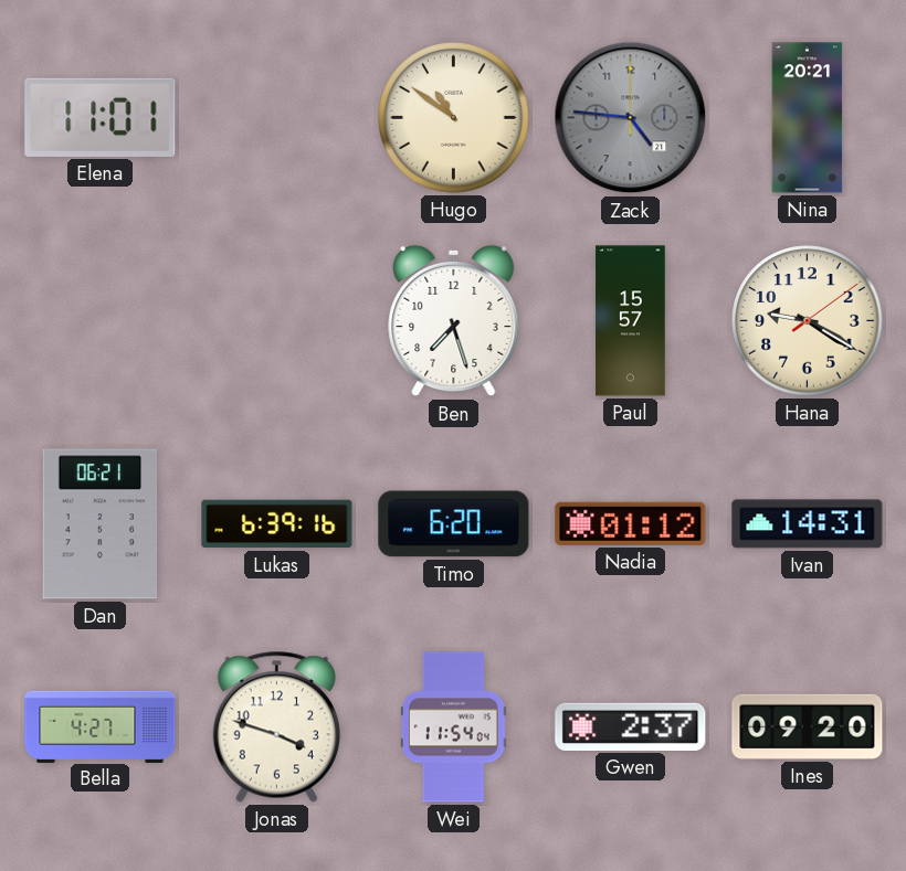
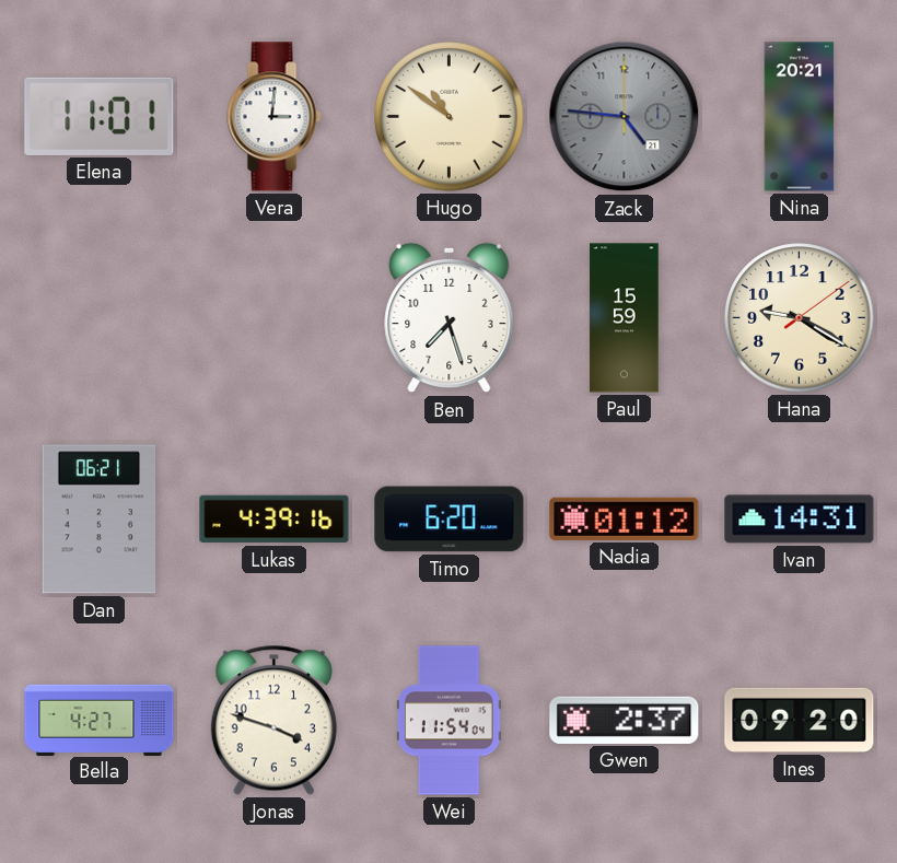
Vera: none -> 3:01
Paul: 15:57 -> 15:59
Lukas: 6:39 -> 4:39
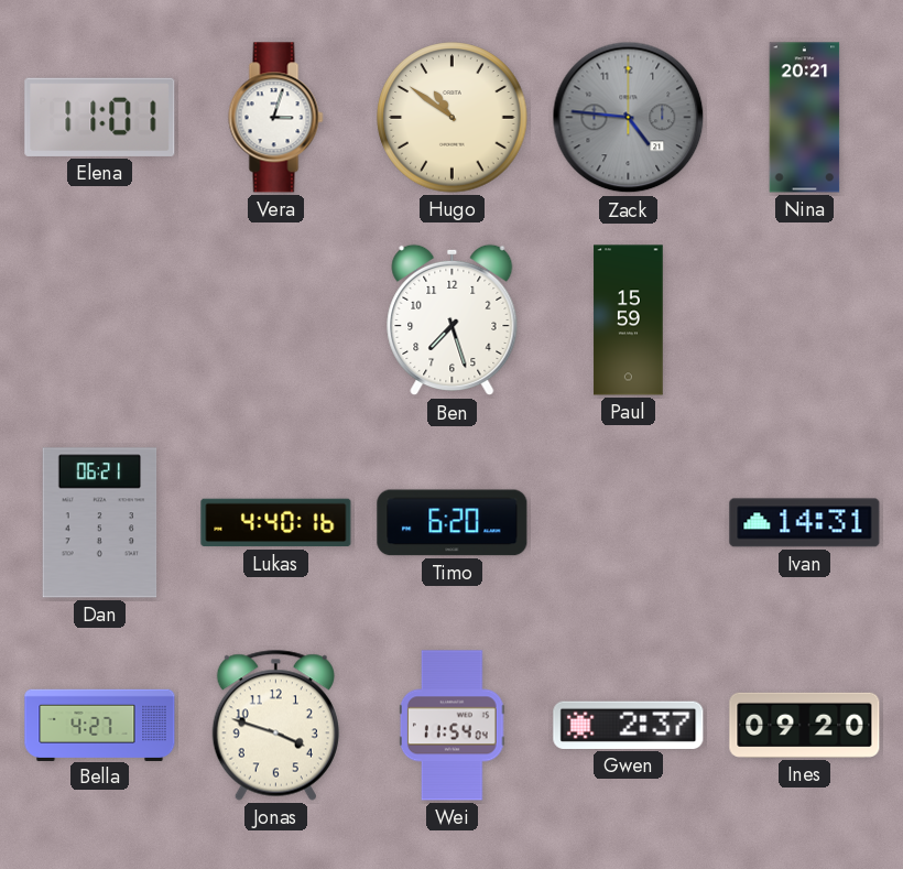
Vera: 3:01 -> 3:03
Hana: 9:20 -> none
Lukas: 4:39 -> 4:40
Nadia: 01:12 -> none
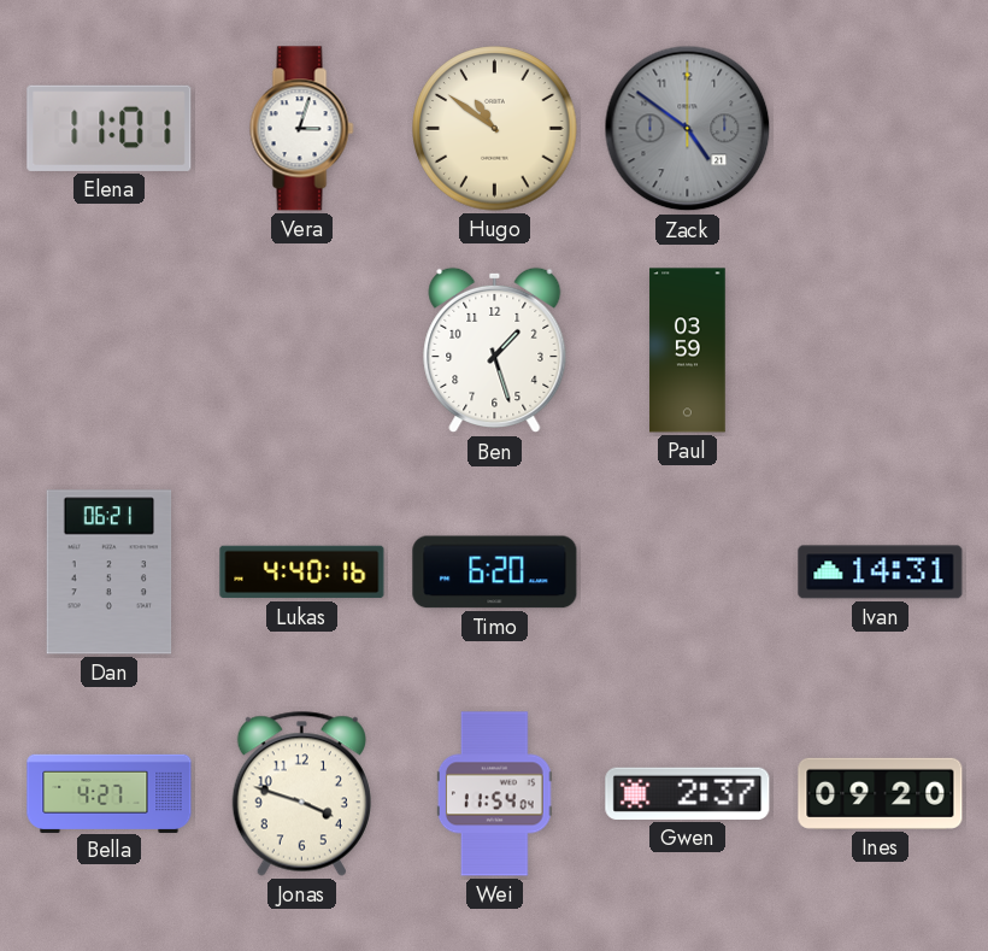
Zack: 4:46 -> 4:51
Nina: 20:21 -> none
Ben: 7:27 -> 1:27
Paul: 15:59 -> 03:59
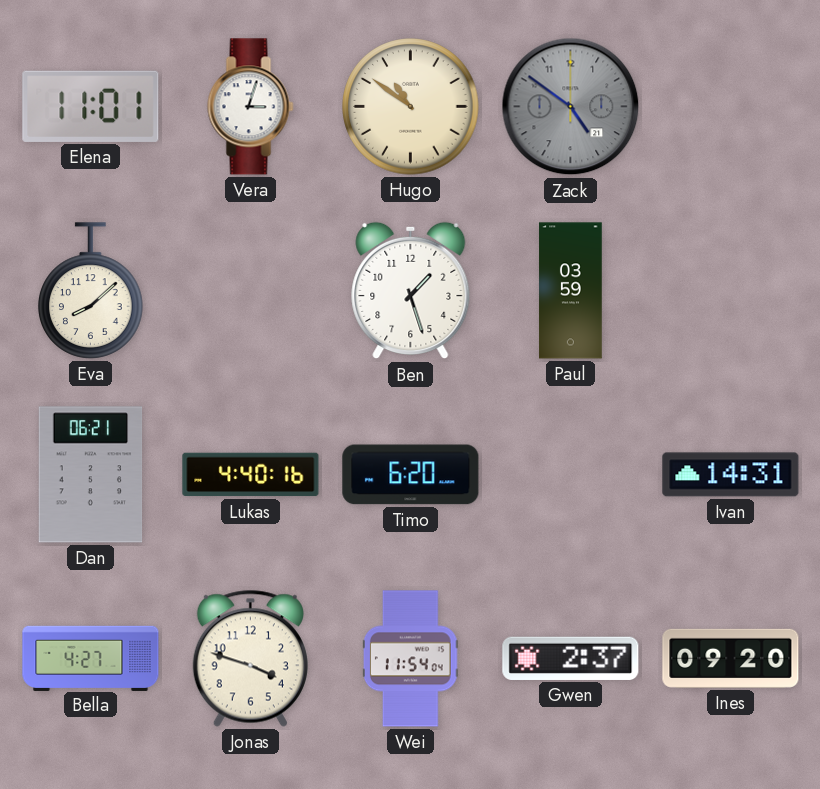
Eva: none -> 8:08
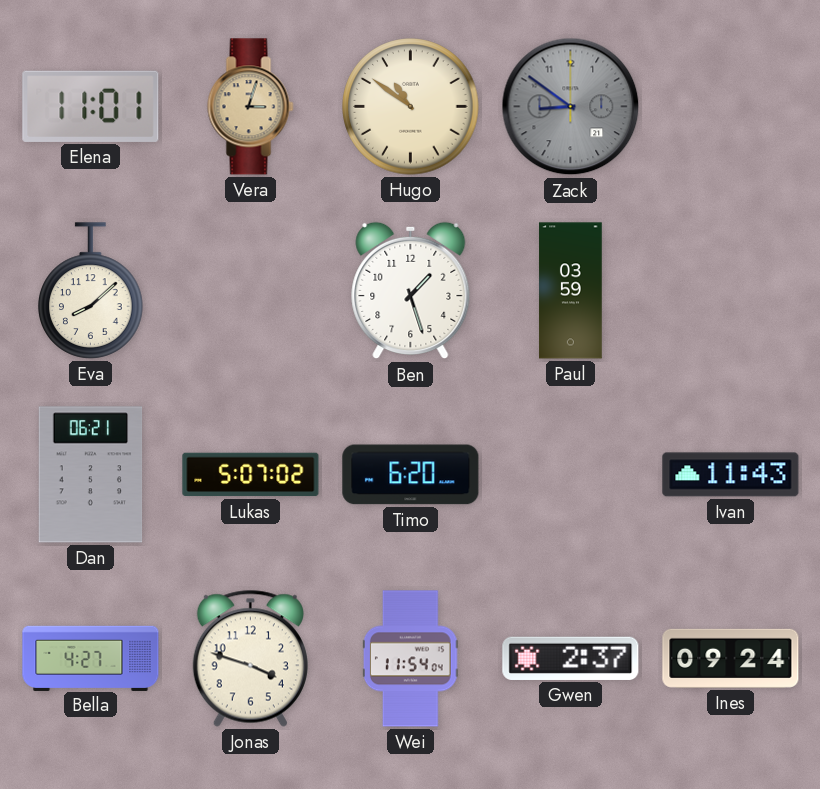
Vera dial: white -> champagne
Zack: 4:51 -> 8:51
Lukas: 4:40 -> 5:07
Ivan: 14:31 -> 11:43
Ines: 09:20 -> 09:24
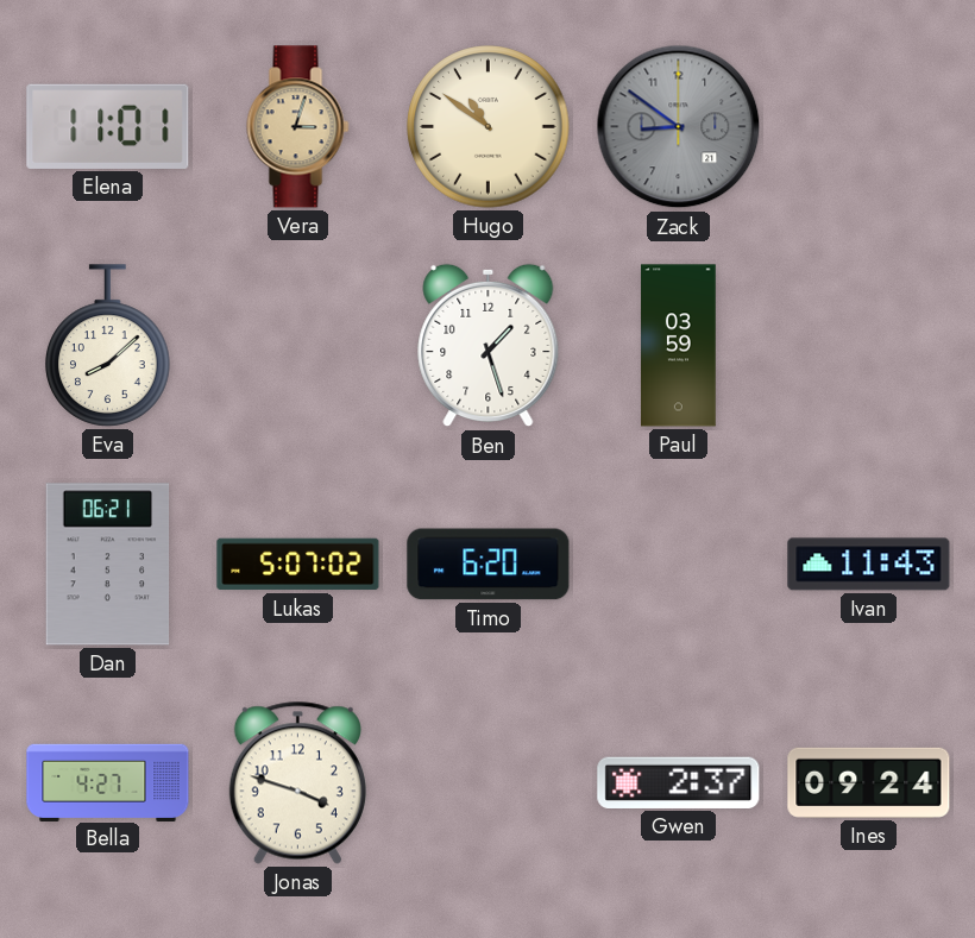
Wei: 11:54 -> none
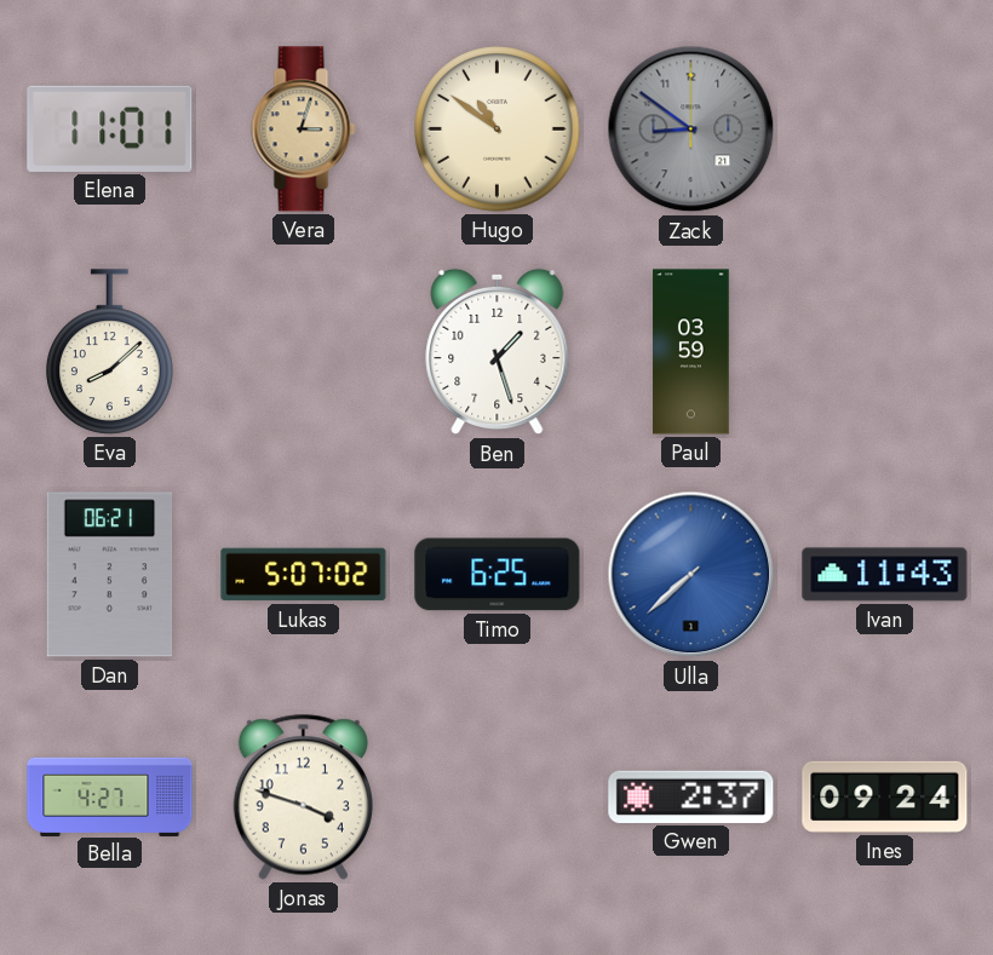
Timo: 6:20 -> 6:25
Ulla: none -> 7:38
